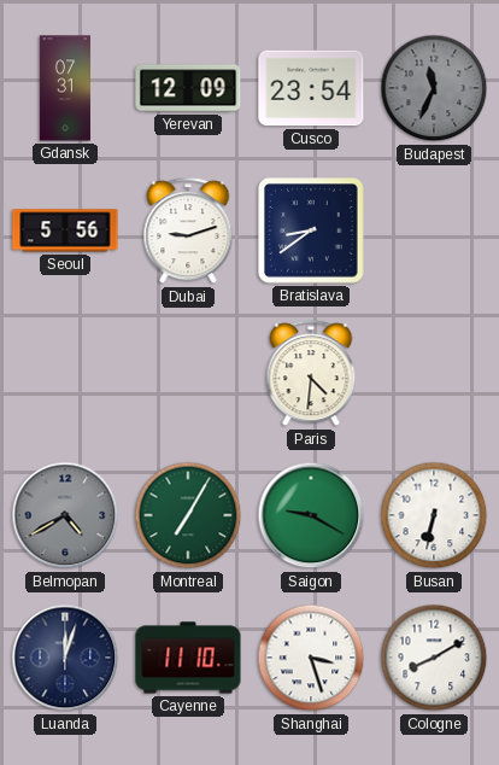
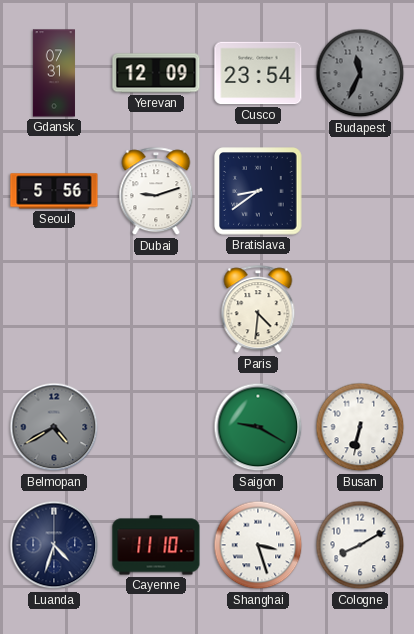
Montreal: 7:05 -> none
Luanda: 12:03 -> 4:33
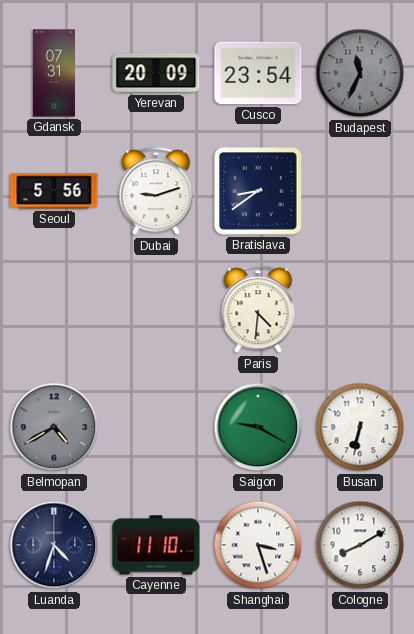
Yerevan: 12:09 -> 20:09
